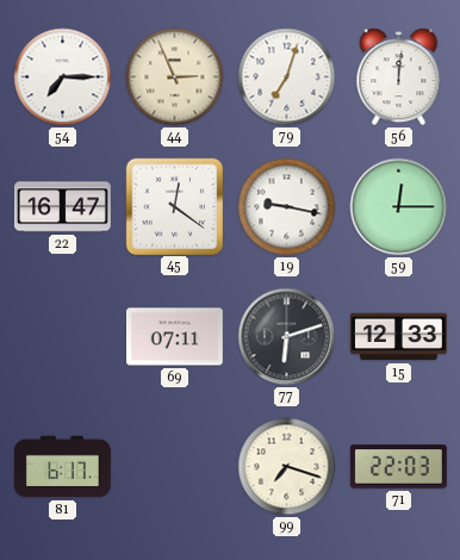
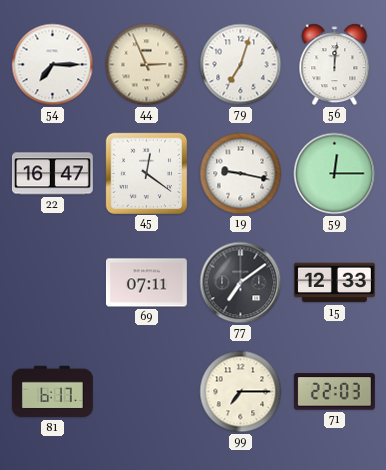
77: 6:12 -> 7:09
99: 7:18 -> 7:15
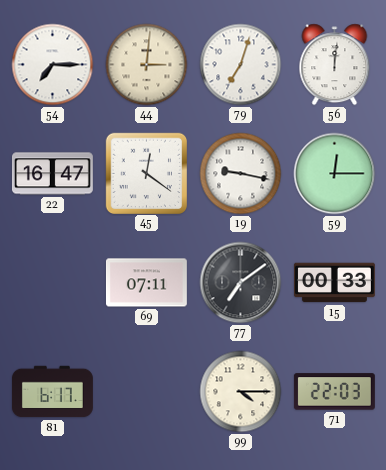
44: 2:56 -> 3:01
15: 12:33 -> 00:33
99: 7:15 -> 4:15
